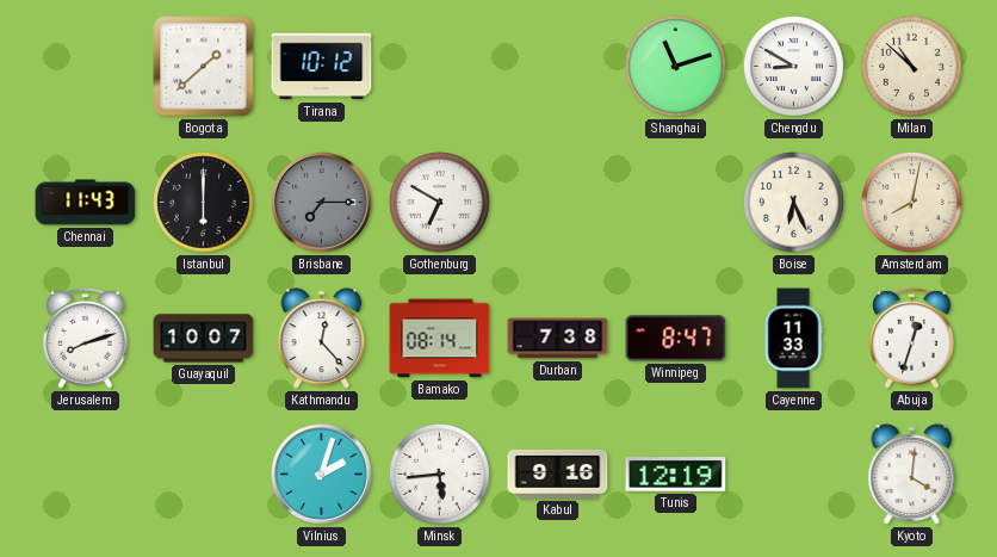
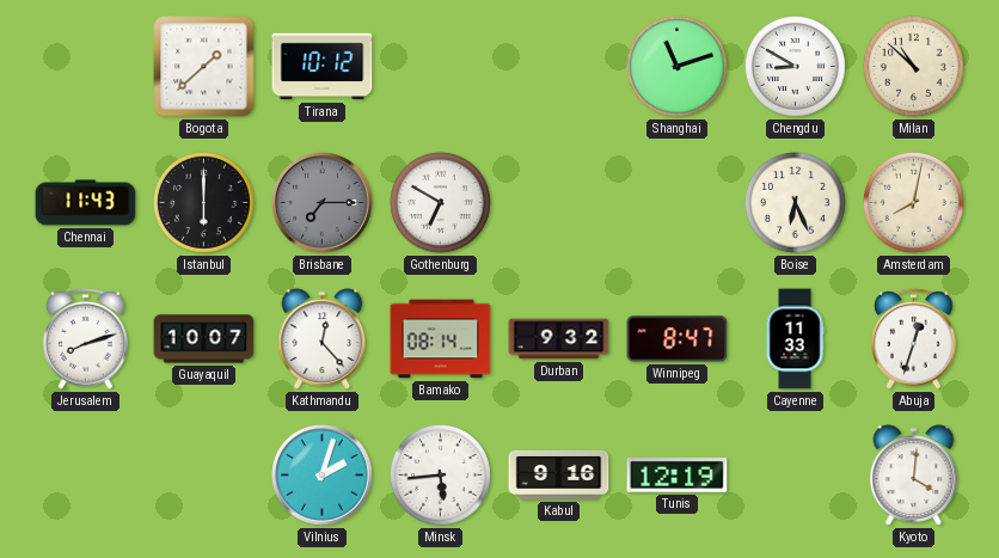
Durban: 7:38 -> 9:32
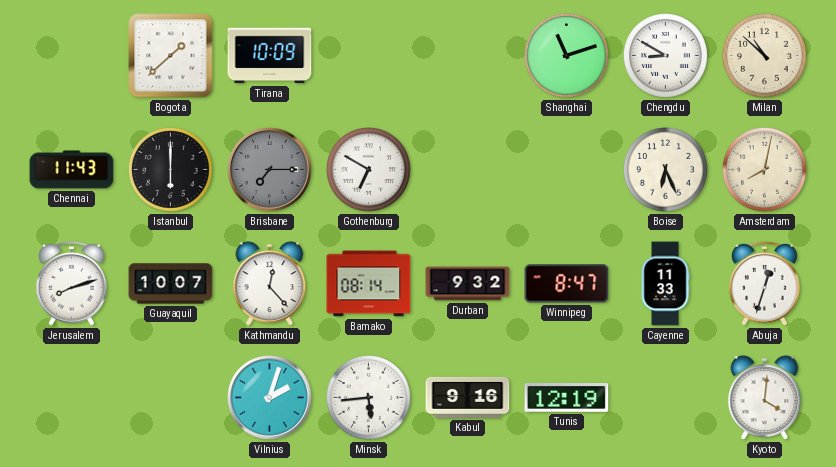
Tirana: 10:12 -> 10:09
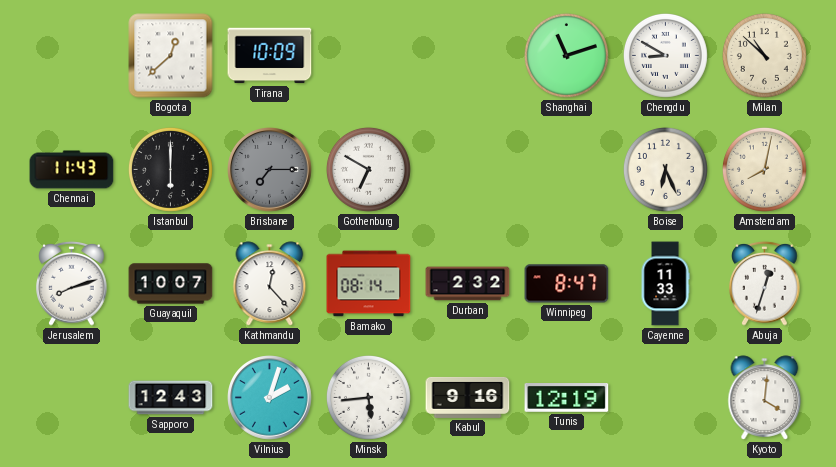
Bogota: 1:38 -> 12:38
Durban: 9:32 -> 2:32
Sapporo: none -> 12:43
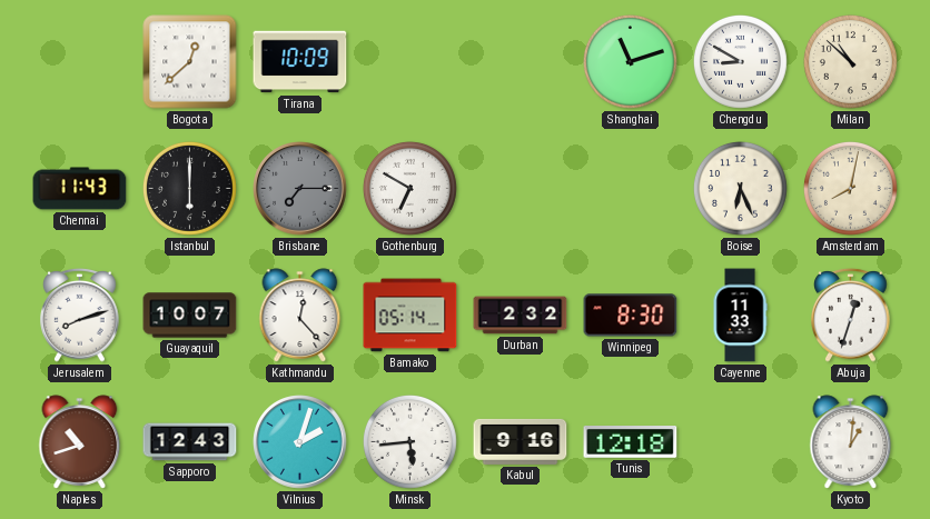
Bamako: 08:14 -> 05:14
Winnipeg: 8:47 -> 8:30
Naples: none -> 10:42
Tunis: 12:19 -> 12:18
Kyoto: 4:01 -> 1:01
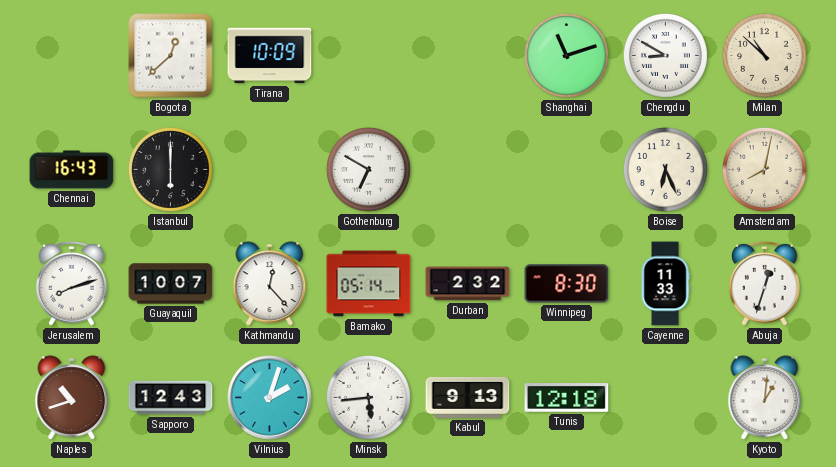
Chennai: 11:43 -> 16:43
Brisbane: 7:15 -> none
Kabul: 9:16 -> 9:13
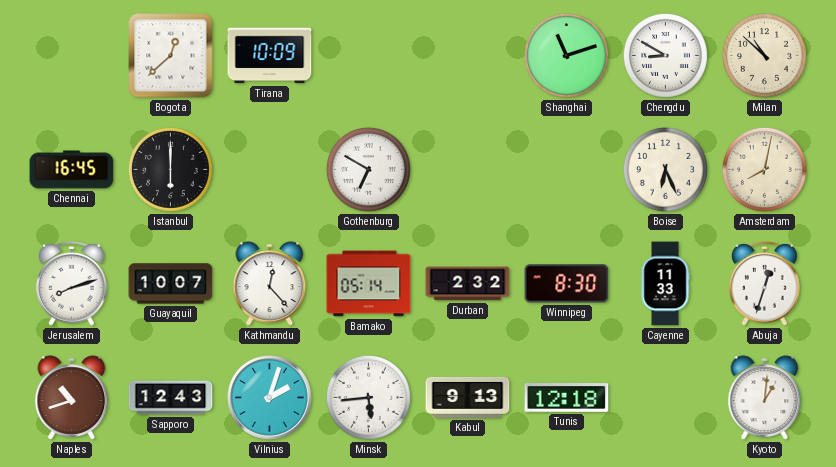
Chennai: 16:43 -> 16:45
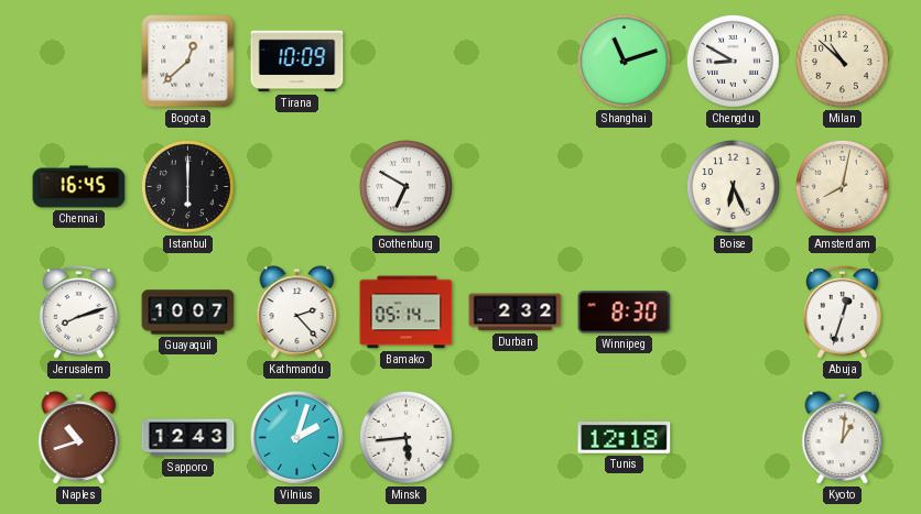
Kathmandu: 12:23 -> 2:23
Cayenne: 11:33 -> none
Kabul: 9:13 -> none
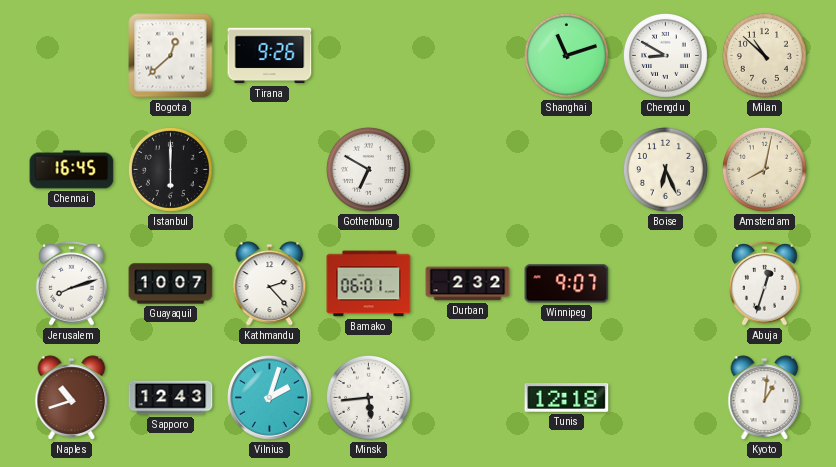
Tirana: 10:09 -> 9:26
Bamako: 05:14 -> 06:01
Winnipeg: 8:30 -> 9:07
